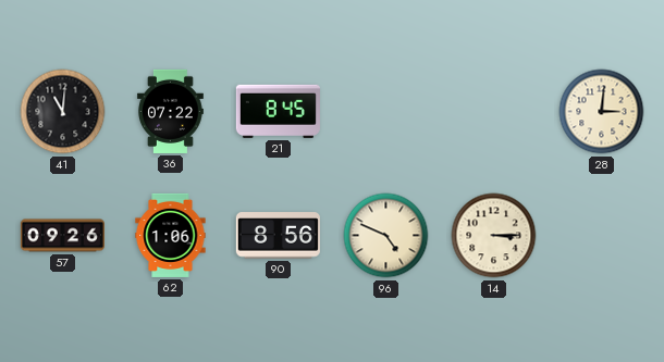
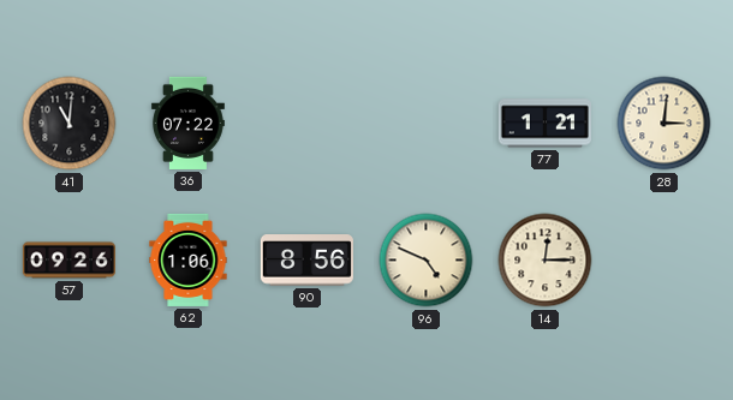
21: 8:45 -> none
77: none -> 1:21
14: 3:15 -> 12:15
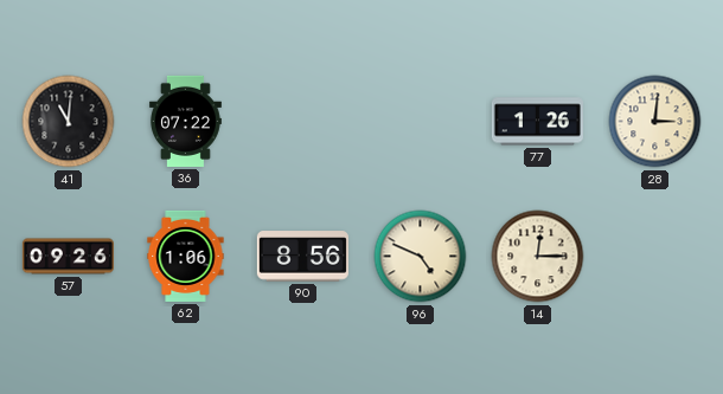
77: 1:21 -> 1:26
